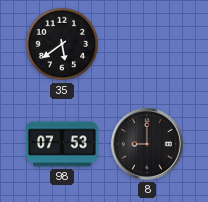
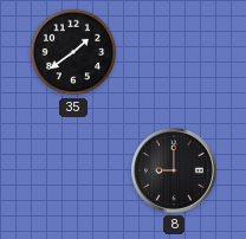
35: 5:39 -> 1:39
98: 07:53 -> none
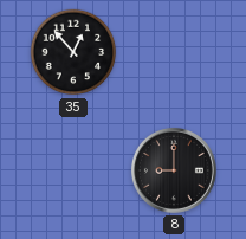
35: 1:39 -> 12:53
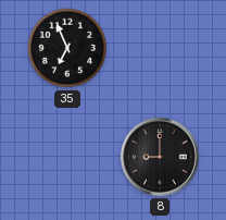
35: 12:53 -> 6:56
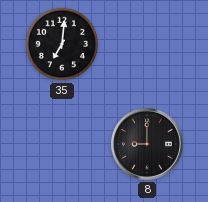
35: 6:56 -> 7:01
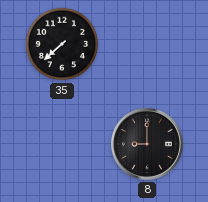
35: 7:01 -> 7:38
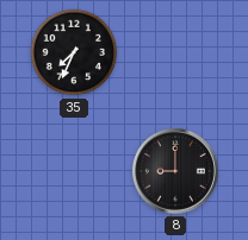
35: 7:38 -> 7:34
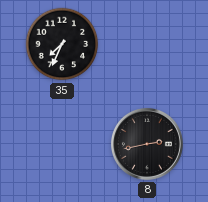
8: 9:00 -> 2:43
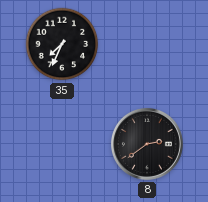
8: 2:43 -> 2:39
